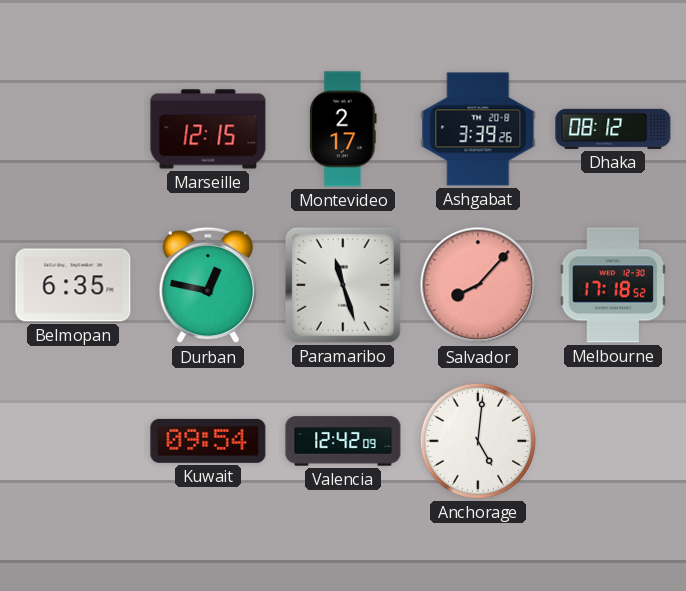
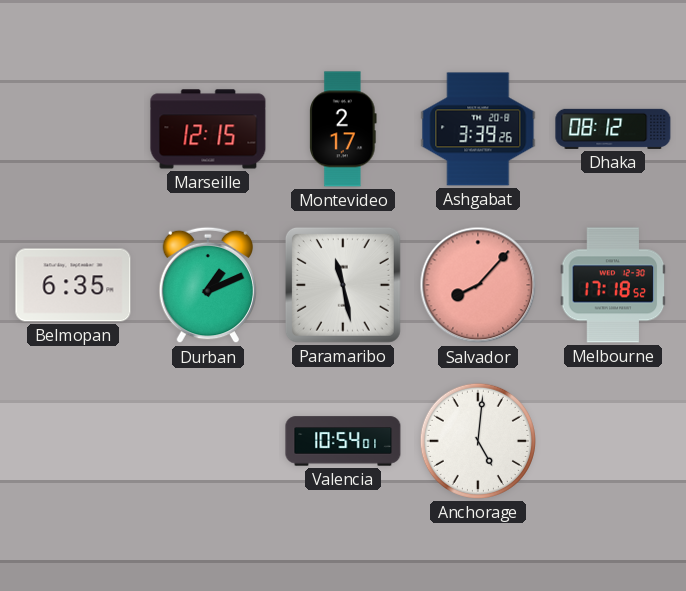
Durban: 12:47 -> 1:11
Paramaribo: 11:27 -> 11:28
Kuwait: 09:54 -> none
Valencia: 12:42 -> 10:54
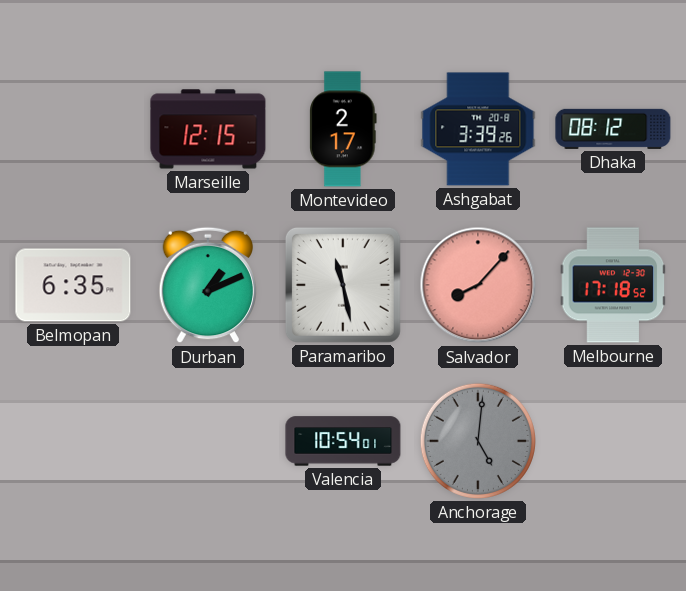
Anchorage dial: white -> grey
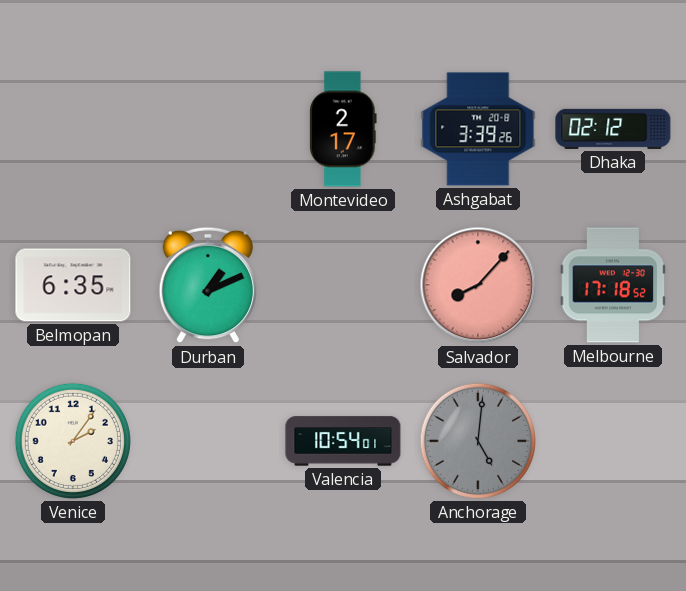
Marseille: 12:15 -> none
Dhaka: 08:12 -> 02:12
Paramaribo: 11:28 -> none
Venice: none -> 2:06
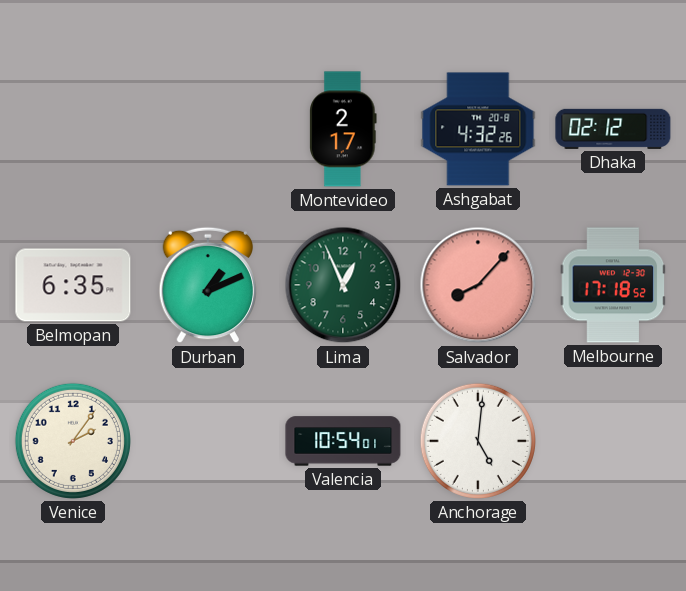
Ashgabat: 3:39 -> 4:32
Lima: none -> 12:56
Anchorage dial: grey -> white
